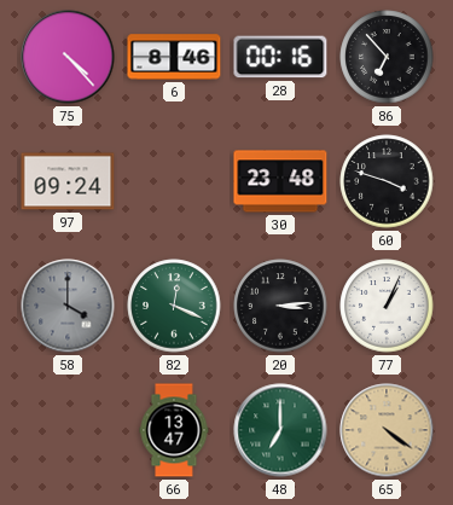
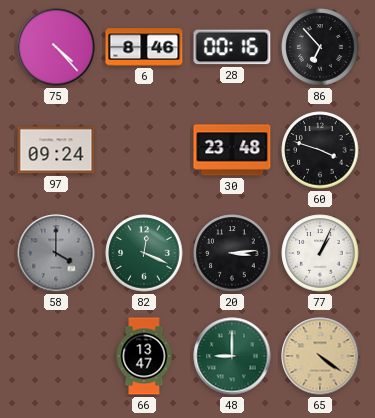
48: 7:00 -> 9:00
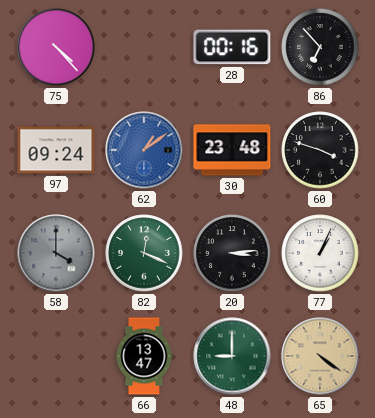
6: 8:46 -> none
62: none -> 1:09
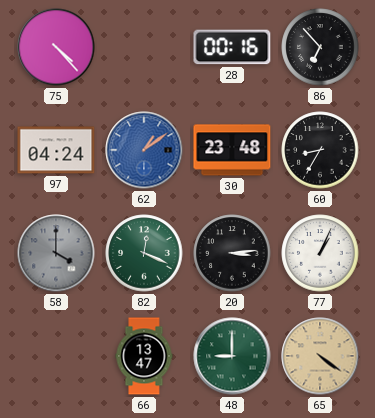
97: 09:24 -> 04:24
60: 3:48 -> 8:35
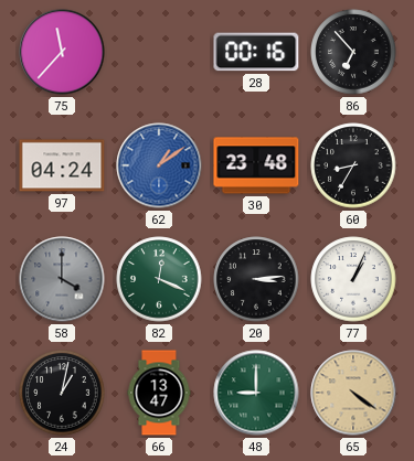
75: 4:23 -> 11:37
24: none -> 1:02
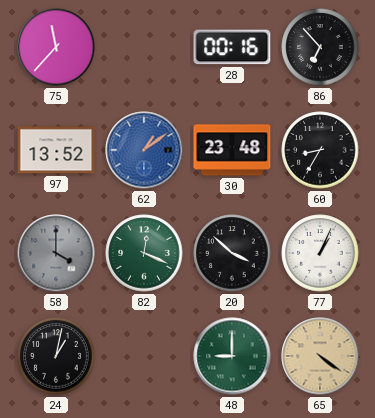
97: 04:24 -> 13:52
20: 3:14 -> 3:52
66: 13:47 -> none
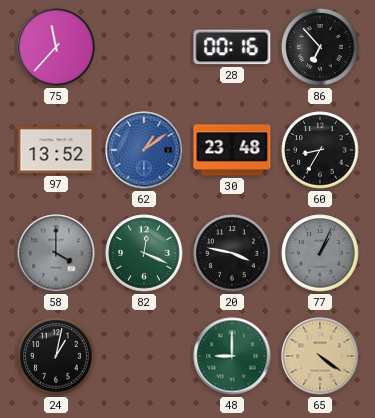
20: 3:52 -> 3:47
77 dial: white -> grey
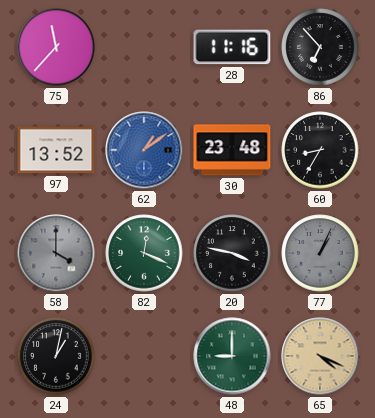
28: 00:16 -> 11:16
65: 4:21 -> 4:19
